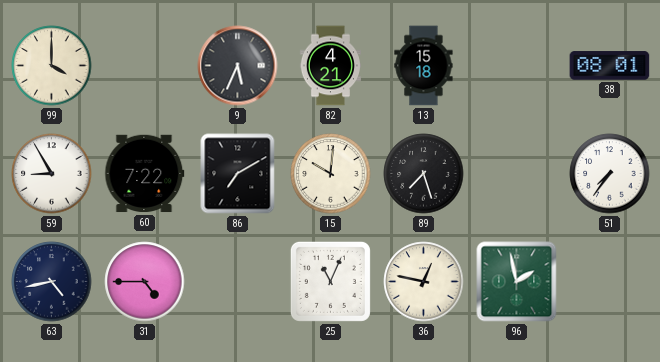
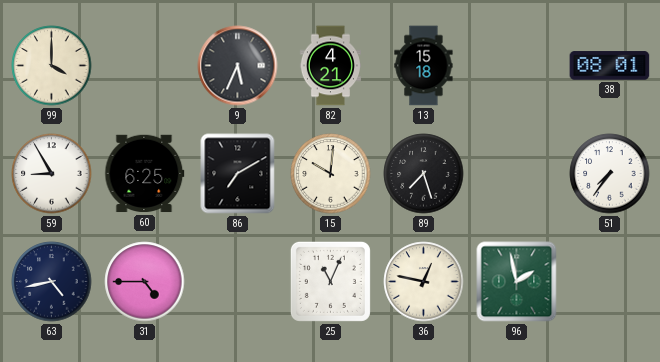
60: 7:22 -> 6:25
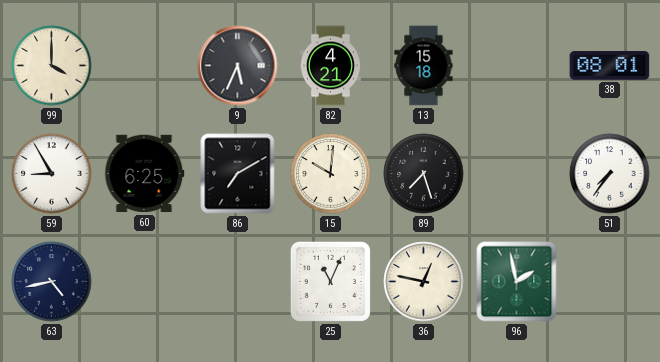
31: 4:45 -> none
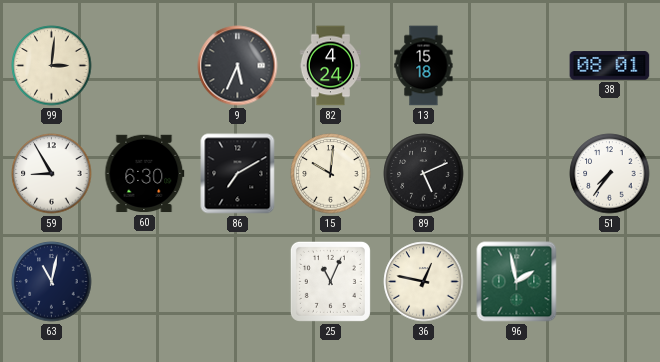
99: 4:00 -> 3:01
82: 4:21 -> 4:24
60: 6:25 -> 6:30
89: 7:27 -> 5:11
63: 4:43 -> 11:02
